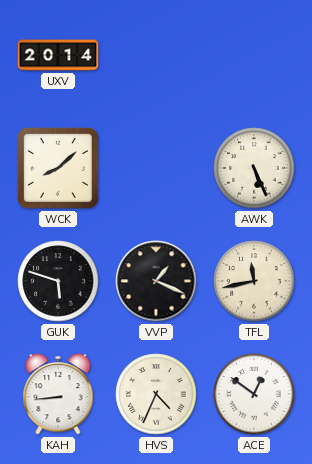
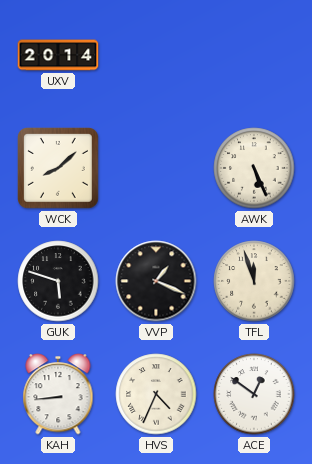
TFL: 11:43 -> 11:57
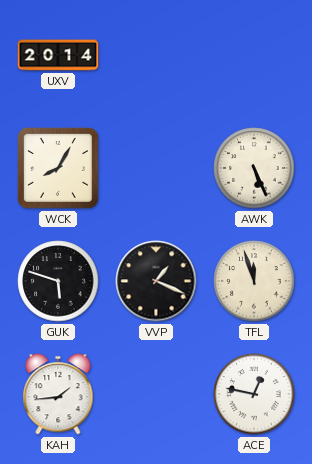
WCK: 8:08 -> 8:05
KAH: 8:44 -> 1:44
HVS: 4:34 -> none
ACE: 12:51 -> 12:47
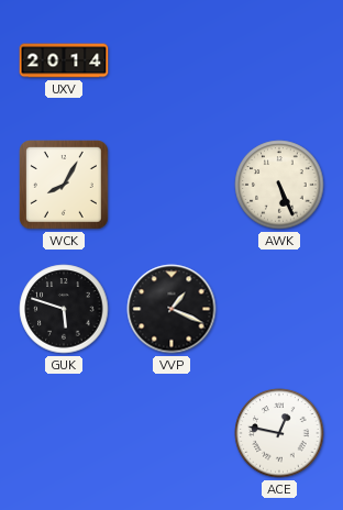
TFL: 11:57 -> none
KAH: 1:44 -> none
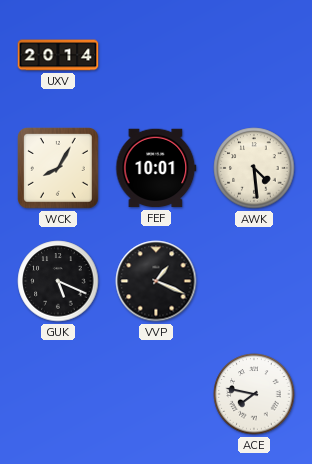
FEF: none -> 10:01
AWK: 5:26 -> 4:29
GUK: 5:48 -> 5:19
ACE: 12:47 -> 7:47
